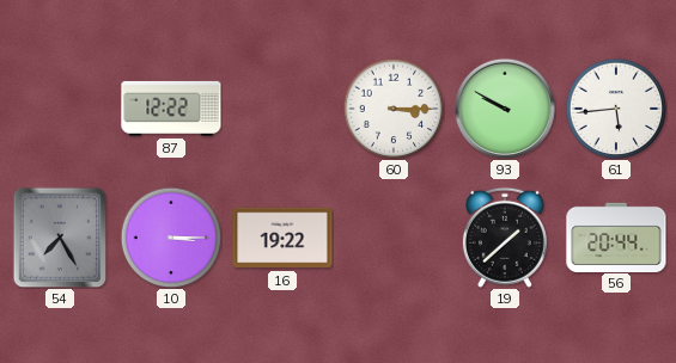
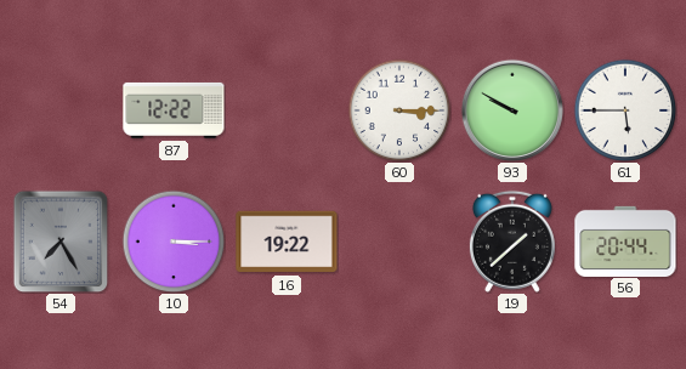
61: 5:44 -> 5:45
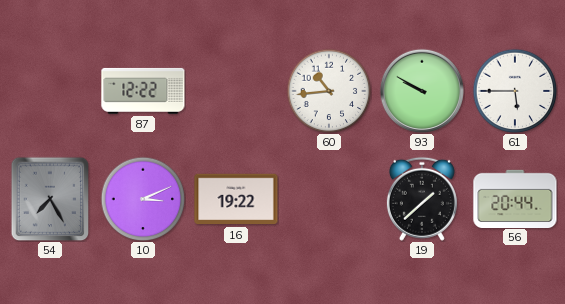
60: 3:15 -> 10:44
10: 3:15 -> 3:11
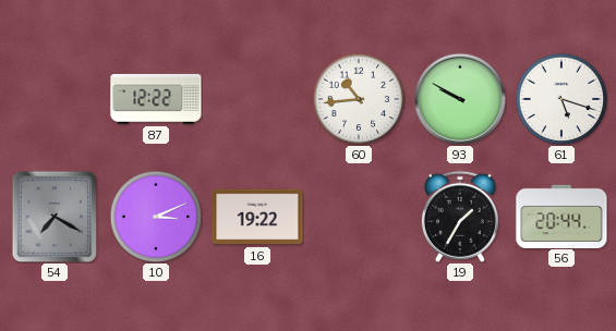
61: 5:45 -> 5:18
54: 7:25 -> 7:20
19: 1:38 -> 1:35
